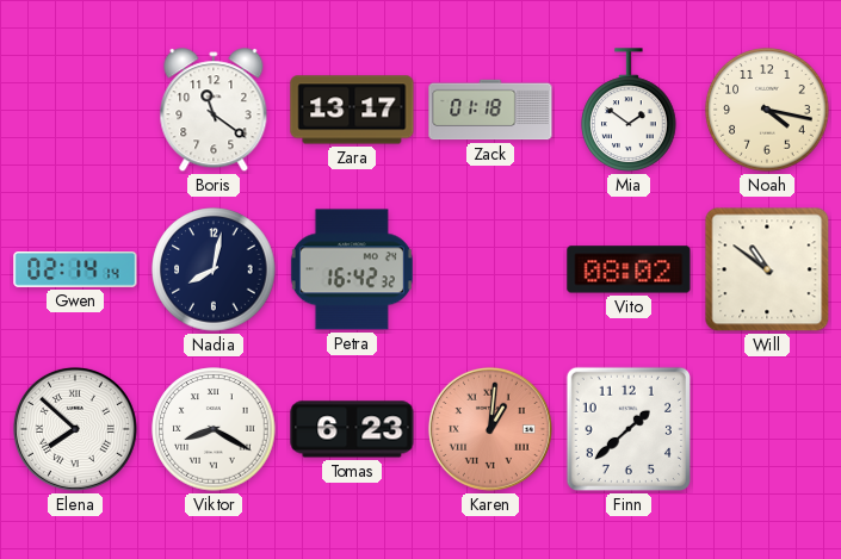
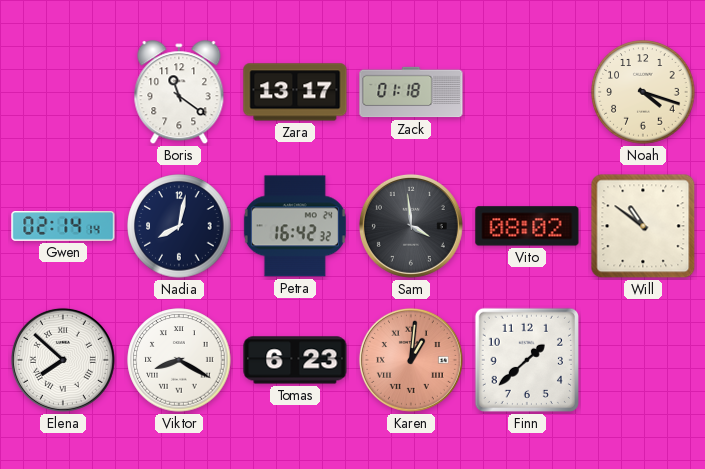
Mia: 1:51 -> none
Noah: 4:17 -> 4:18
Sam: none -> 3:59
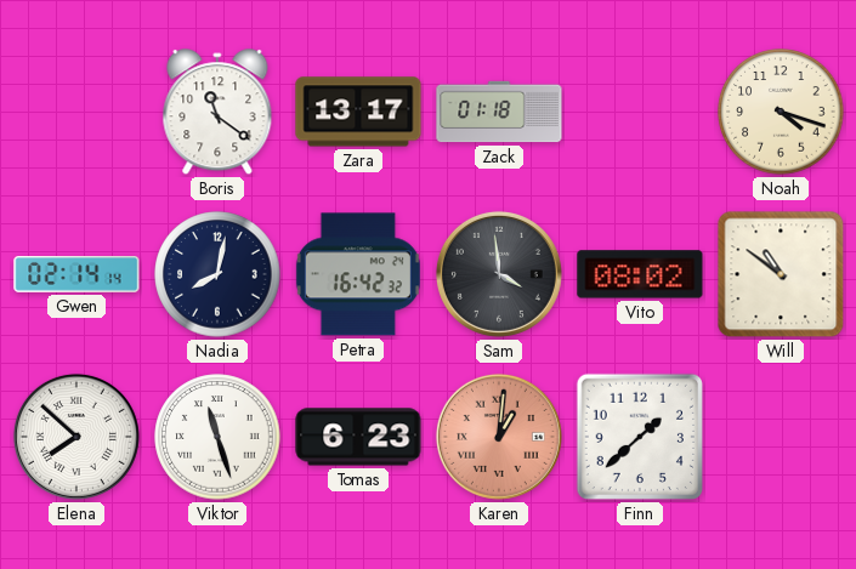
Viktor: 8:20 -> 11:27
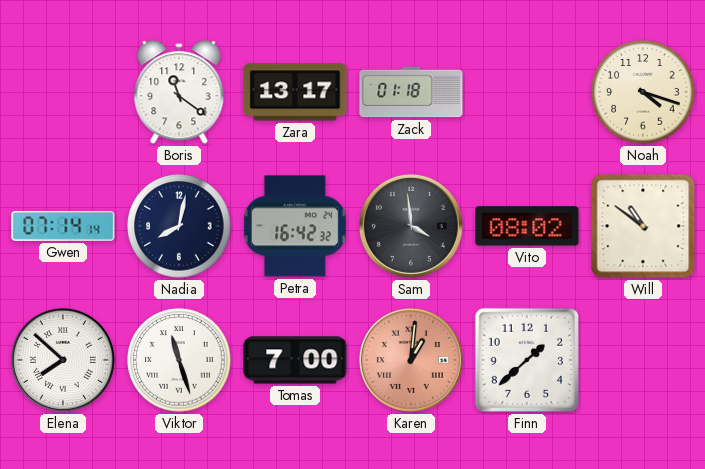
Gwen: 02:14 -> 07:14
Tomas: 6:23 -> 7:00
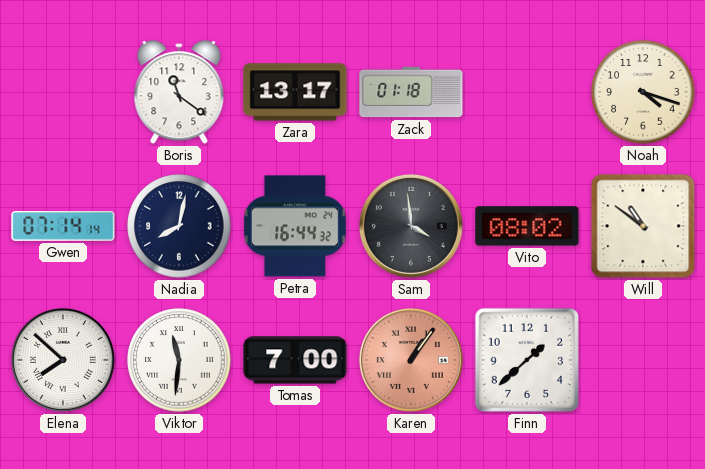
Petra: 16:42 -> 16:44
Viktor: 11:27 -> 11:31
Karen: 1:01 -> 1:06
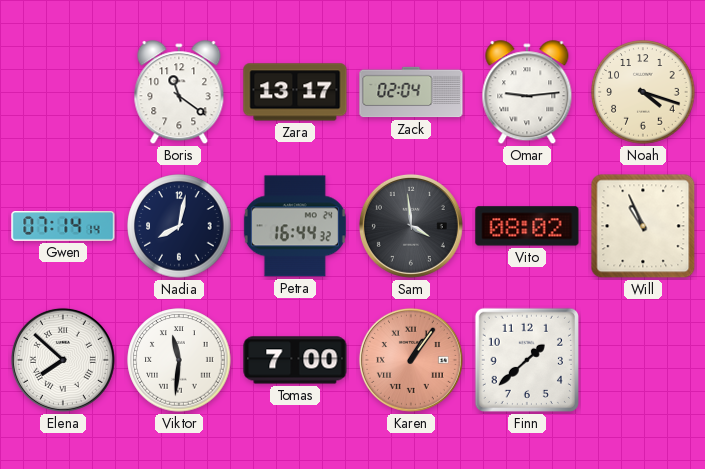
Zack: 01:18 -> 02:04
Omar: none -> 9:14
Will: 10:51 -> 10:56
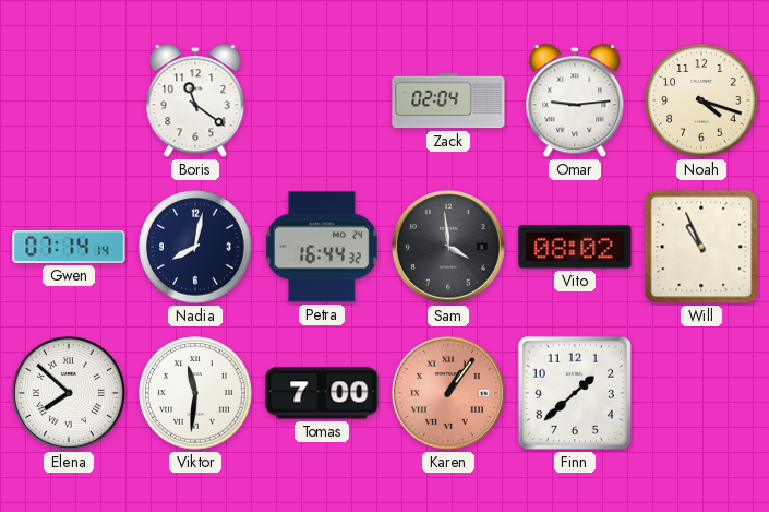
Zara: 13:17 -> none
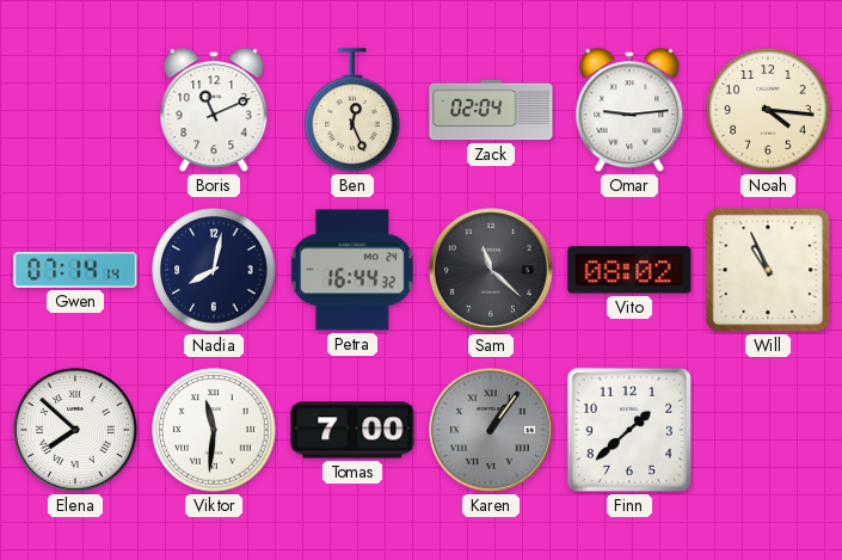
Boris: 11:21 -> 11:11
Ben: none -> 12:26
Noah: 4:18 -> 4:16
Sam: 3:59 -> 11:22
Karen dial: salmon -> grey
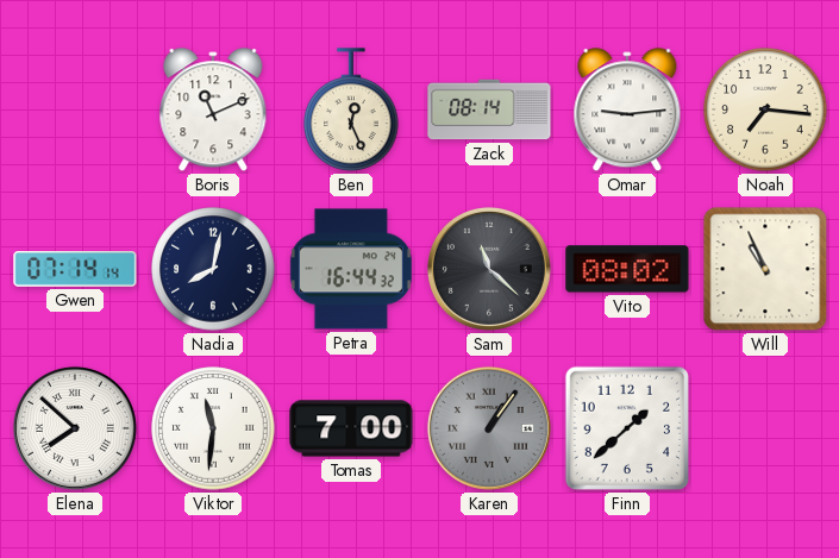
Zack: 02:04 -> 08:14
Noah: 4:16 -> 7:16
